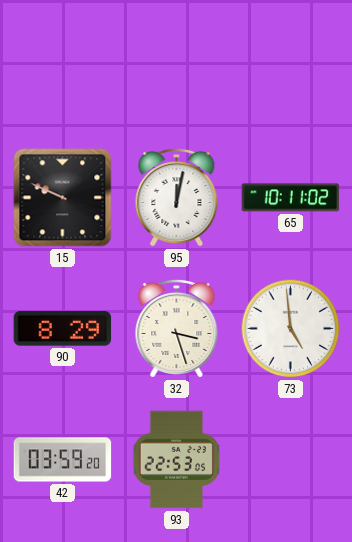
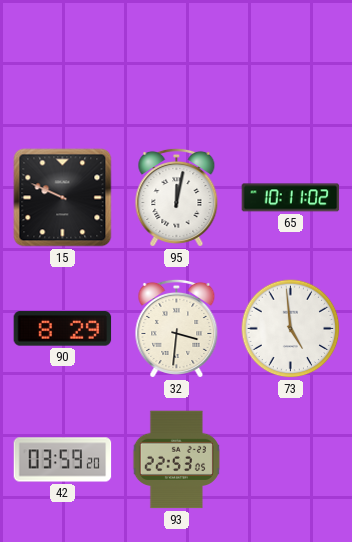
32: 3:27 -> 3:31
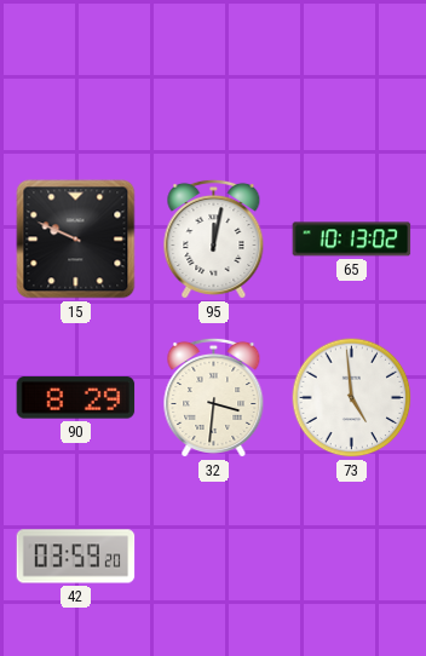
65: 10:11 -> 10:13
93: 22:53 -> none
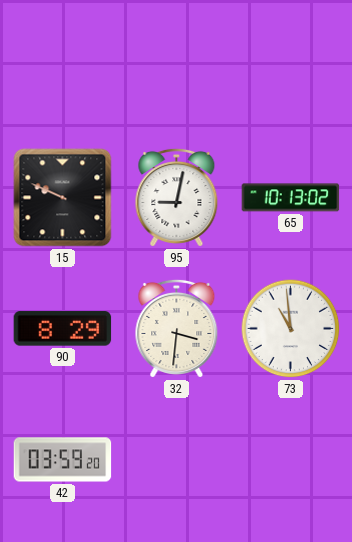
95: 12:02 -> 9:02
73: 4:59 -> 10:59
